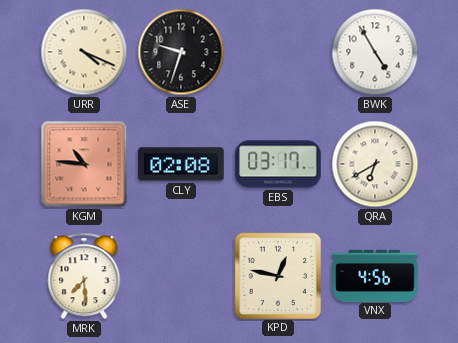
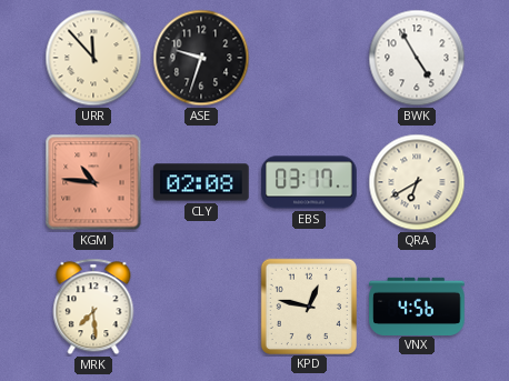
URR: 4:19 -> 11:53
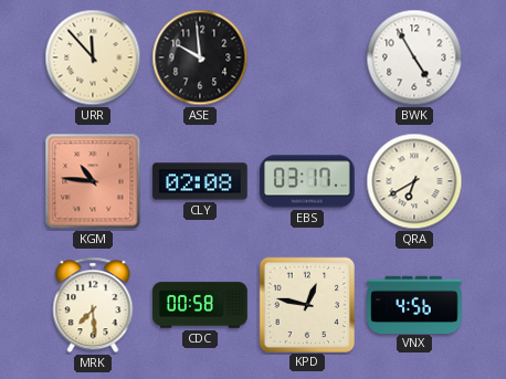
ASE: 9:33 -> 9:59
CDC: none -> 00:58
